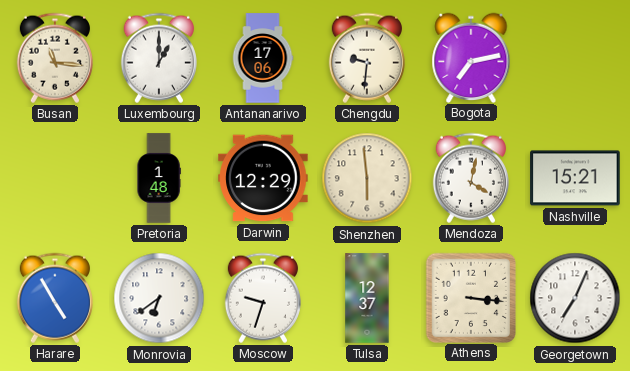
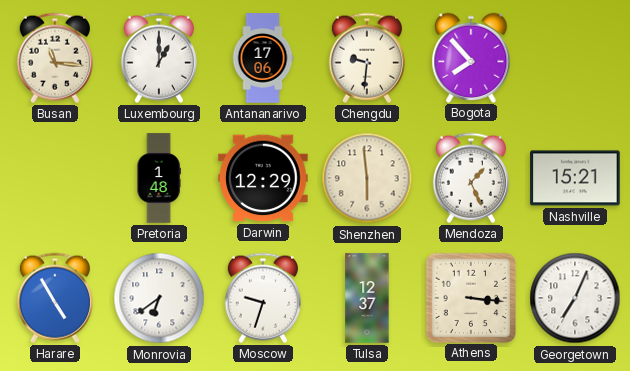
Bogota: 7:13 -> 7:53
Mendoza: 4:02 -> 1:26
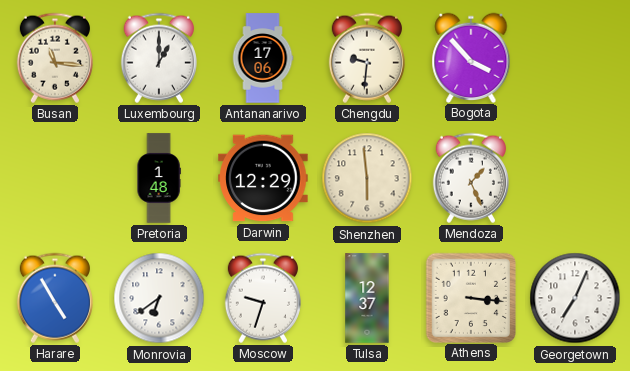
Bogota: 7:53 -> 3:53
Nashville: 15:21 -> none
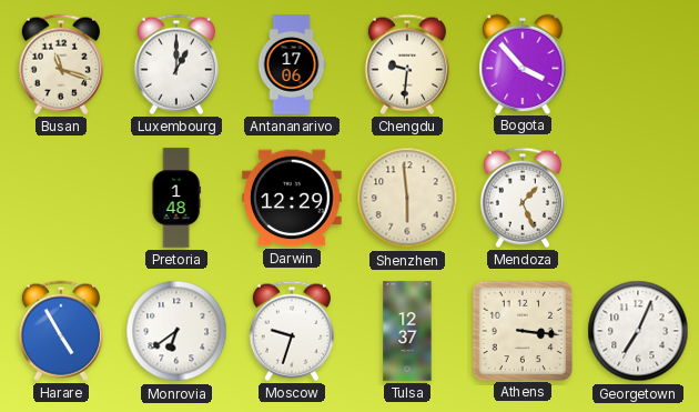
Busan: 11:16 -> 11:18
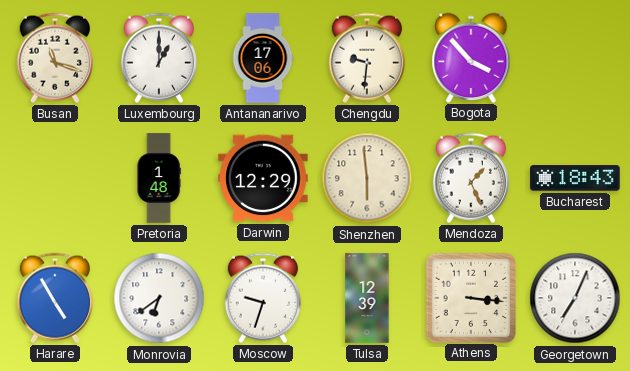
Bucharest: none -> 18:43
Tulsa: 12:37 -> 12:39
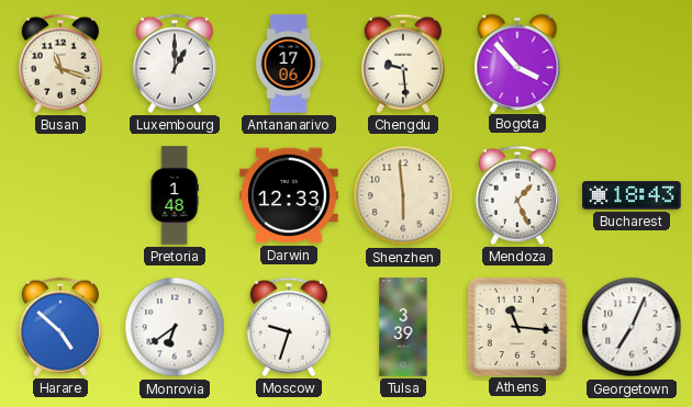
Chengdu: 9:31 -> 9:29
Darwin: 12:29 -> 12:33
Harare: 4:55 -> 4:52
Tulsa: 12:39 -> 3:39
Athens: 3:16 -> 11:16
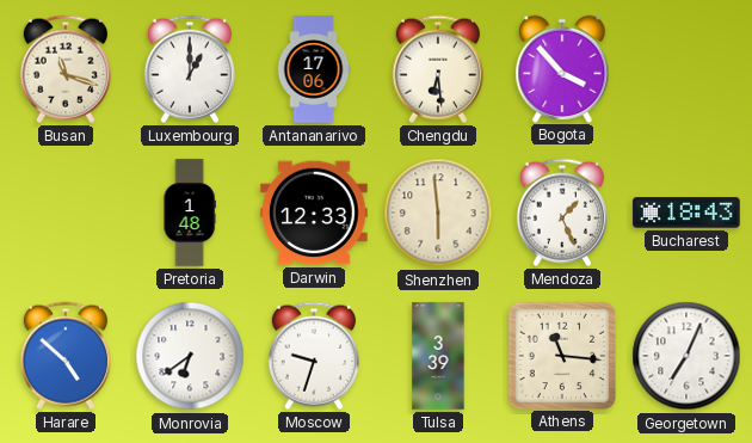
Chengdu: 9:29 -> 6:29
